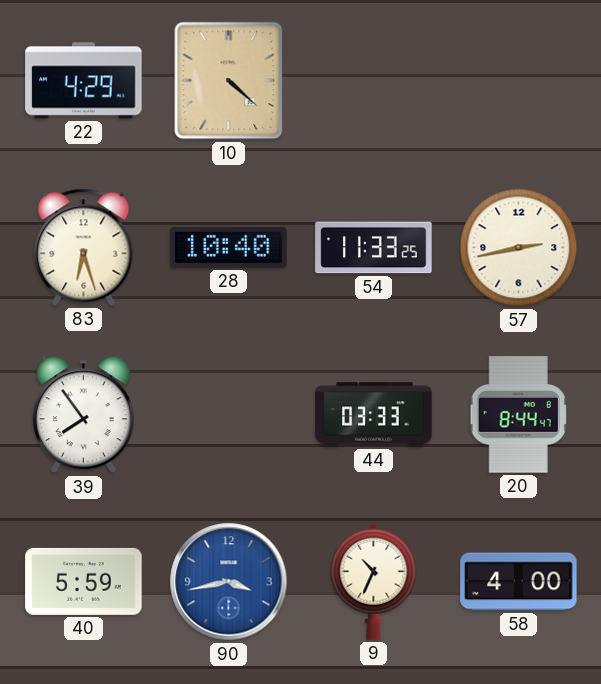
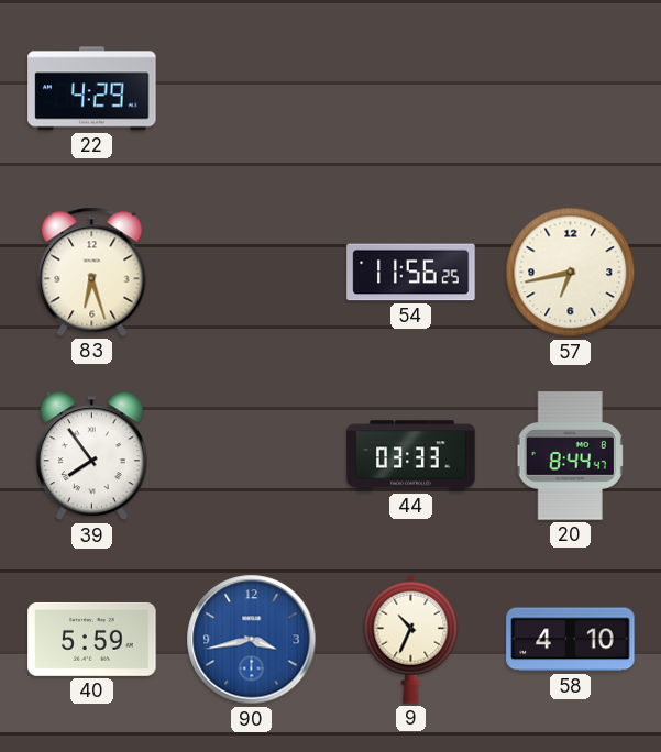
10: 4:22 -> none
28: 10:40 -> none
54: 11:33 -> 11:56
57: 2:43 -> 6:43
58: 4:00 -> 4:10
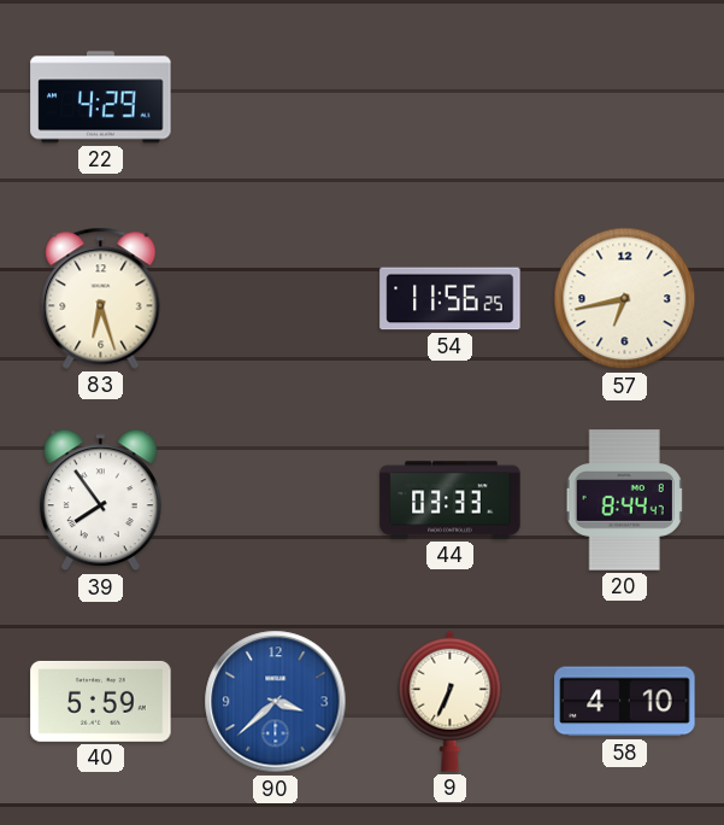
90: 3:43 -> 3:38
9: 10:34 -> 6:34
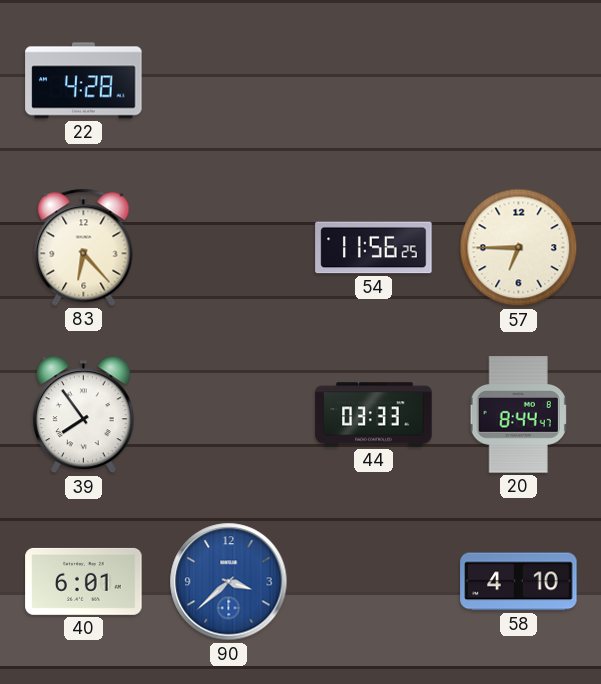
22: 4:29 -> 4:28
83: 6:27 -> 6:23
57: 6:43 -> 6:45
40: 5:59 -> 6:01
9: 6:34 -> none
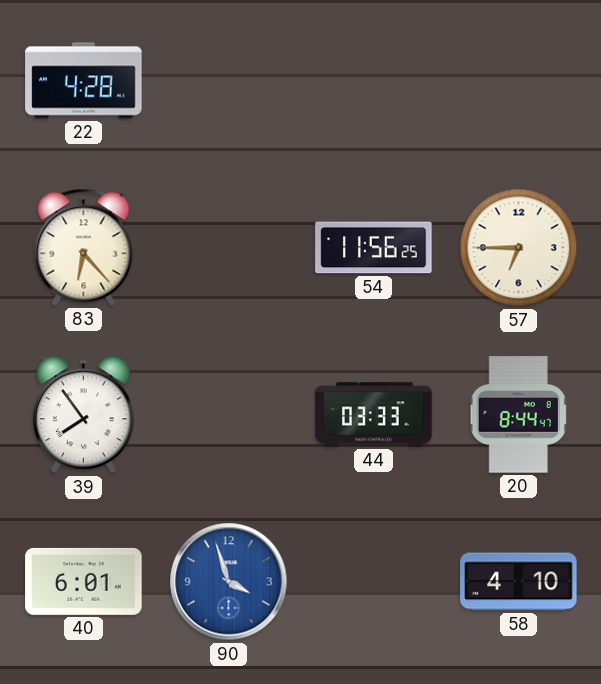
90: 3:38 -> 3:57
